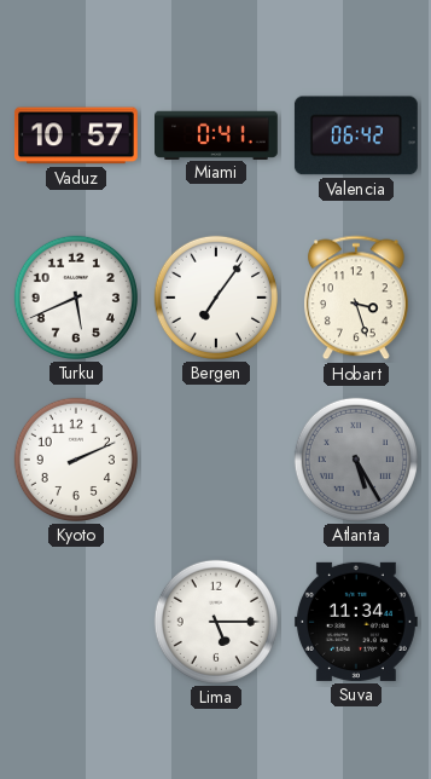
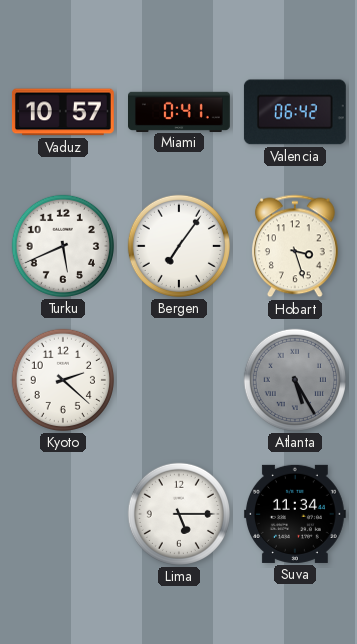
Kyoto: 2:11 -> 2:22
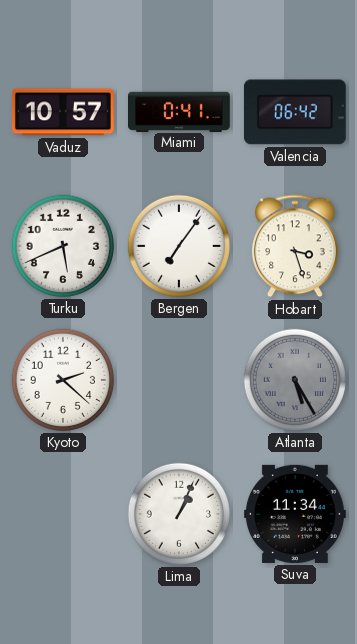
Lima: 5:15 -> 1:04
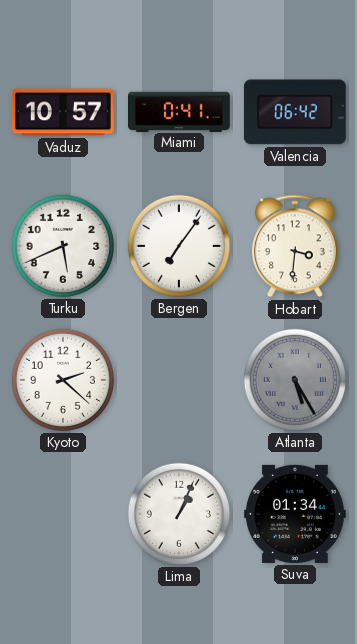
Hobart: 3:27 -> 3:31
Suva: 11:34 -> 01:34
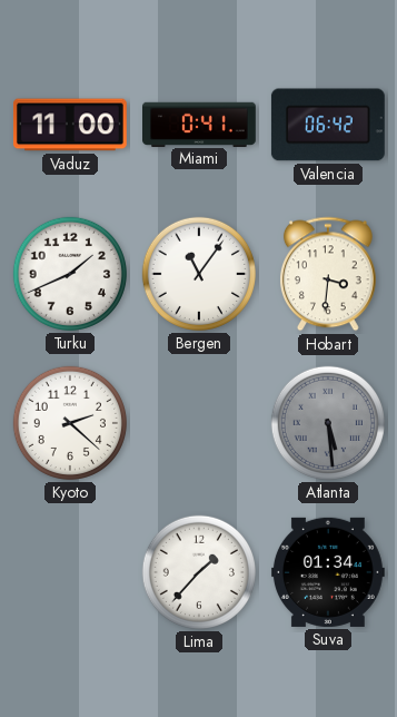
Vaduz: 10:57 -> 11:00
Turku: 5:41 -> 1:41
Bergen: 7:06 -> 11:06
Atlanta: 5:25 -> 5:29
Lima: 1:04 -> 1:37
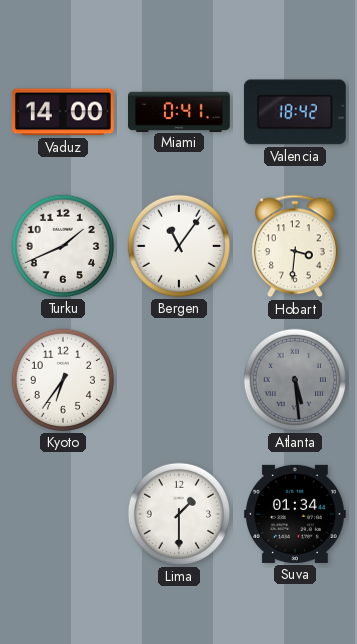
Vaduz: 11:00 -> 14:00
Valencia: 06:42 -> 18:42
Kyoto: 2:22 -> 6:36
Lima: 1:37 -> 1:30
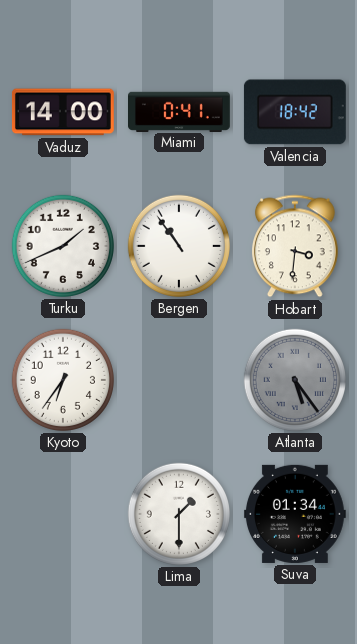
Bergen: 11:06 -> 10:54
Atlanta: 5:29 -> 5:24
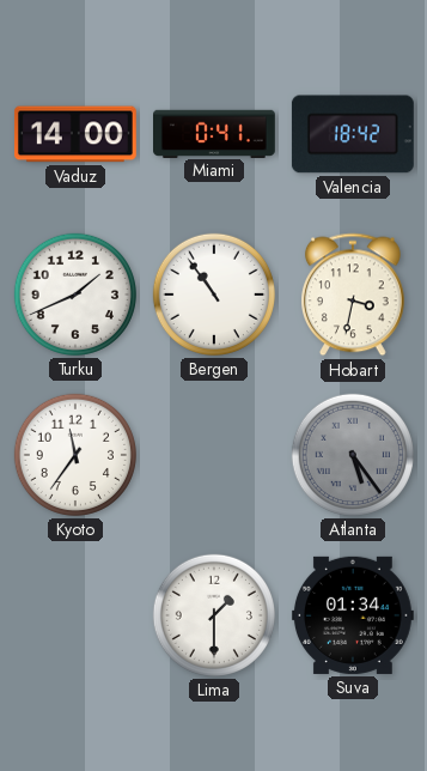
Hobart: 3:31 -> 3:32
Kyoto: 6:36 -> 11:36
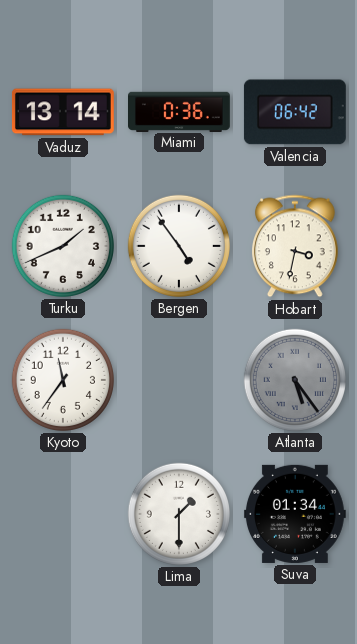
Vaduz: 14:00 -> 13:14
Miami: 0:41 -> 0:36
Valencia: 18:42 -> 06:42
Bergen: 10:54 -> 4:54
